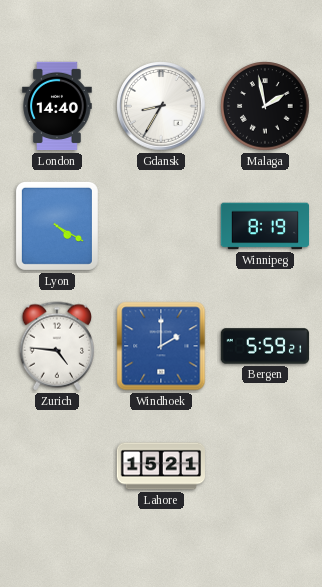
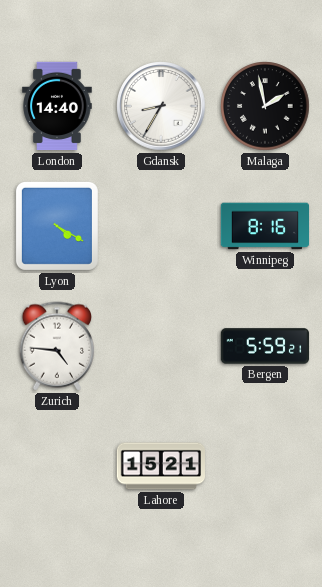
Winnipeg: 8:19 -> 8:16
Windhoek: 2:00 -> none
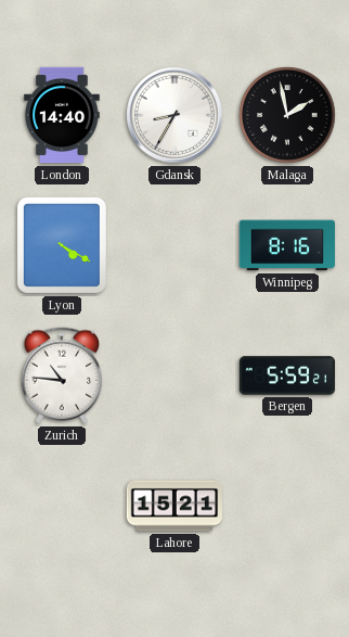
Zurich: 4:46 -> 10:46
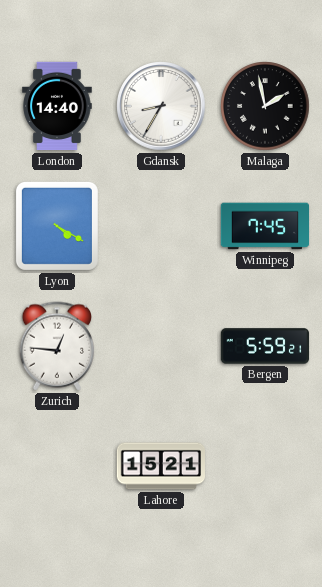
Winnipeg: 8:16 -> 7:45
Zurich: 10:46 -> 12:46
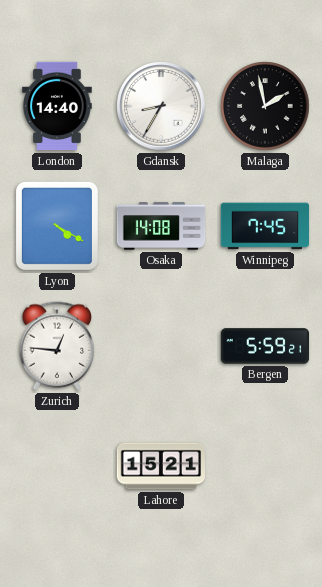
Osaka: none -> 14:08
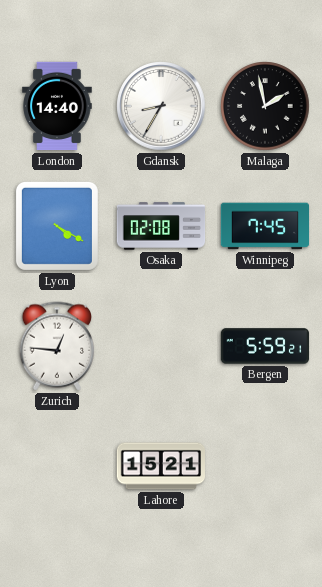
Osaka: 14:08 -> 02:08
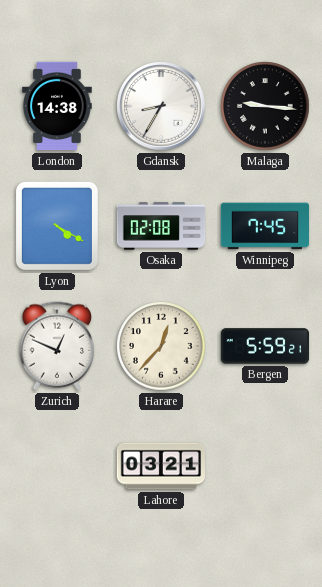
London: 14:40 -> 14:38
Malaga: 1:58 -> 9:16
Zurich: 12:46 -> 12:49
Harare: none -> 12:37
Lahore: 15:21 -> 03:21
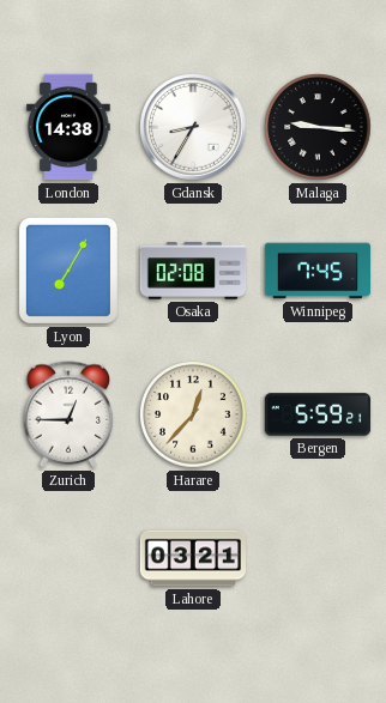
Lyon: 4:20 -> 7:05
Zurich: 12:49 -> 12:45
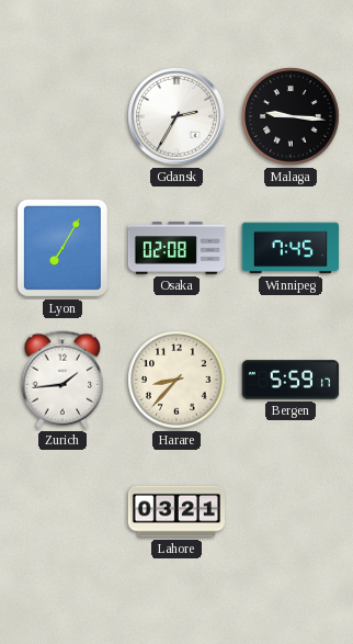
London: 14:38 -> none
Gdansk: 8:35 -> 2:35
Zurich: 12:45 -> 1:44
Harare: 12:37 -> 8:37
Bergen: 5:59:21 -> 5:59:17
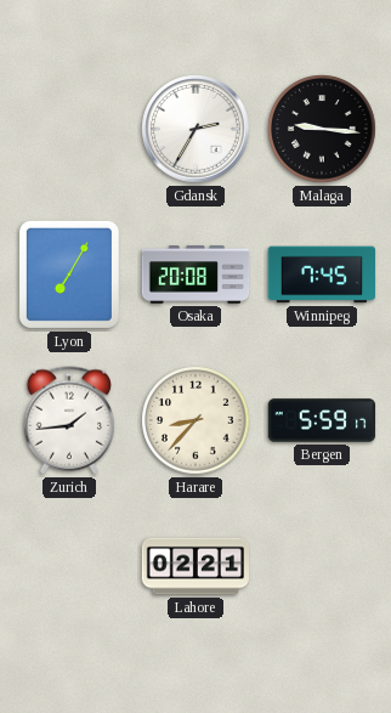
Osaka: 02:08 -> 20:08
Lahore: 03:21 -> 02:21
